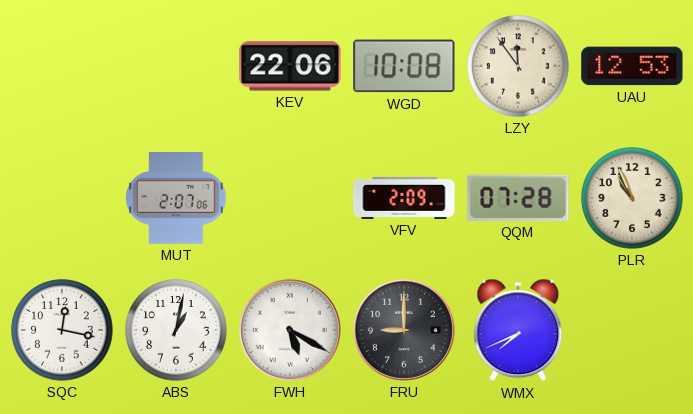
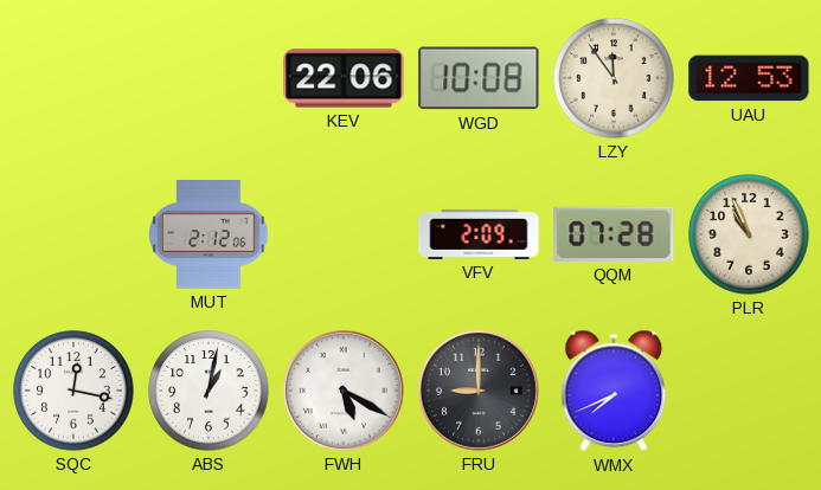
MUT: 2:07 -> 2:12
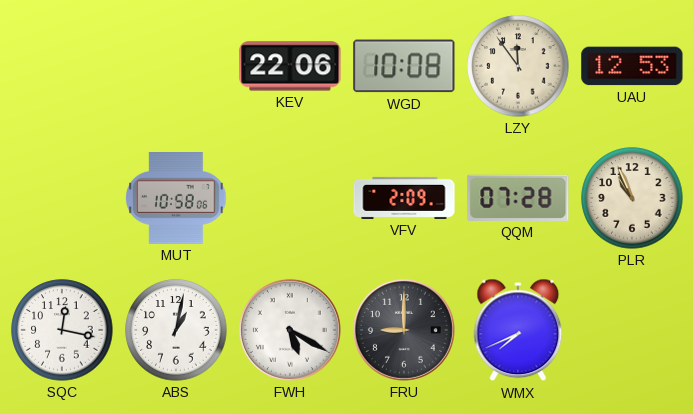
MUT: 2:12 -> 10:58
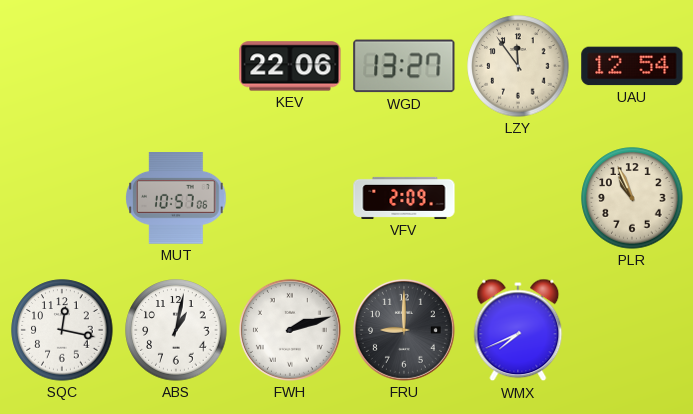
WGD: 10:08 -> 13:27
UAU: 12:53 -> 12:54
MUT: 10:58 -> 10:57
QQM: 07:28 -> none
FWH: 5:20 -> 2:12
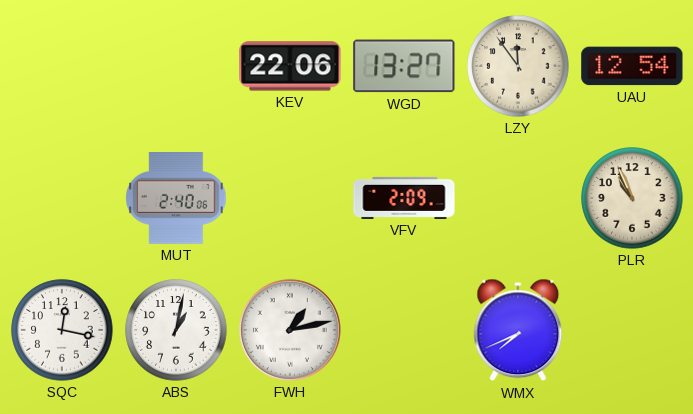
MUT: 10:57 -> 2:40
FWH: 2:12 -> 1:13
FRU: 9:00 -> none
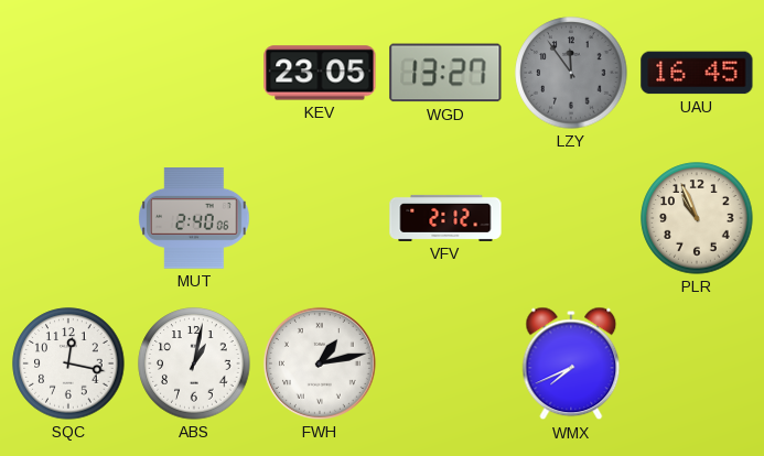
KEV: 22:06 -> 23:05
LZY dial: cream -> grey
UAU: 12:54 -> 16:45
VFV: 2:09 -> 2:12
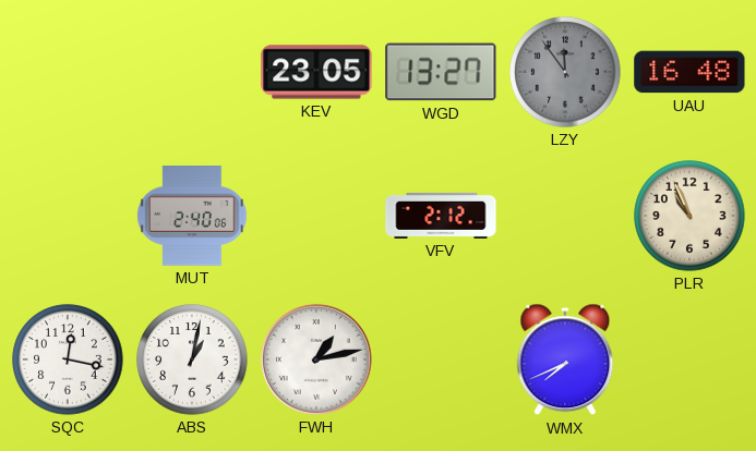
UAU: 16:45 -> 16:48
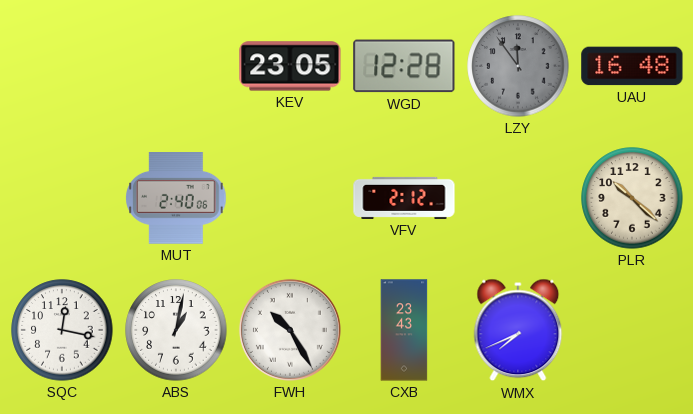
WGD: 13:27 -> 12:28
PLR: 10:56 -> 10:22
FWH: 1:13 -> 10:25
CXB: none -> 23:43
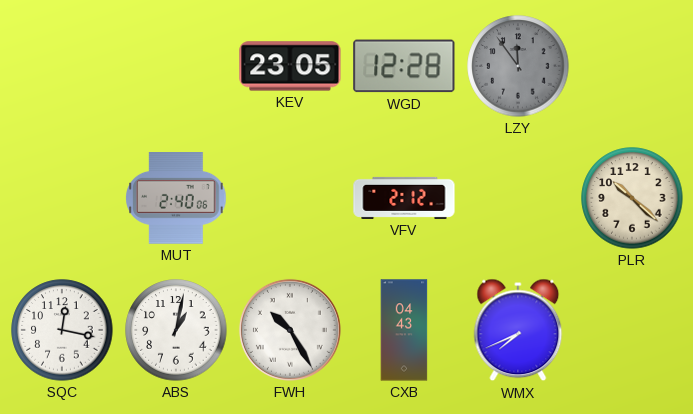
UAU: 16:48 -> none
CXB: 23:43 -> 04:43
